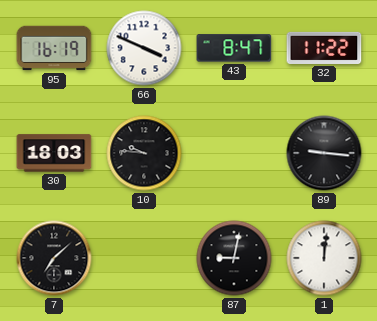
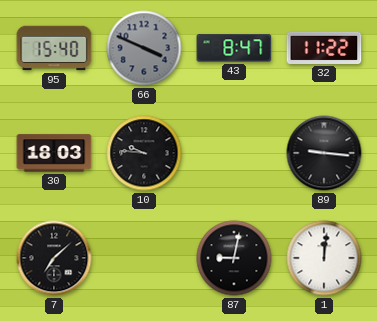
95: 16:19 -> 15:40
66 dial: white -> grey
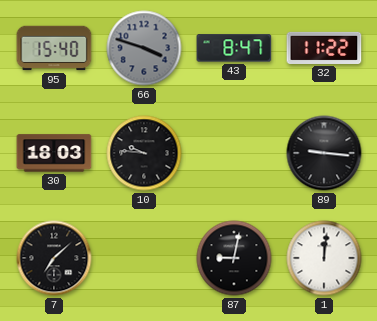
66: 3:49 -> 3:48
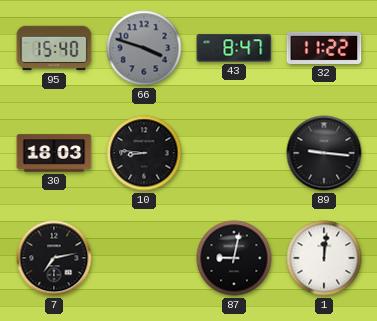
10: 9:46 -> 8:46
7: 7:08 -> 7:13
